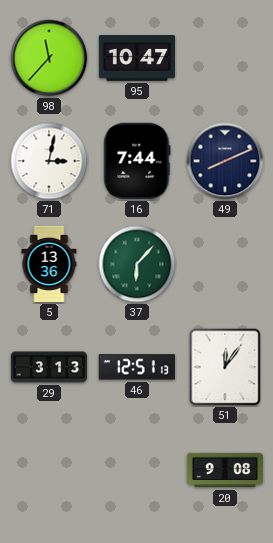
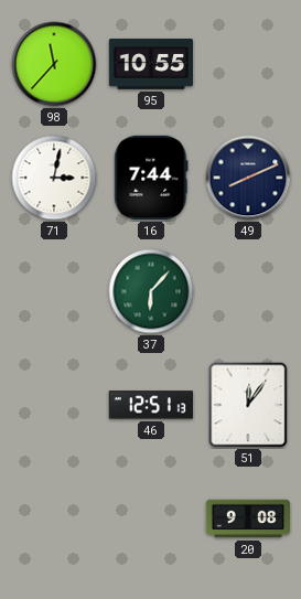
95: 10:47 -> 10:55
5: 13:36 -> none
29: 3:13 -> none
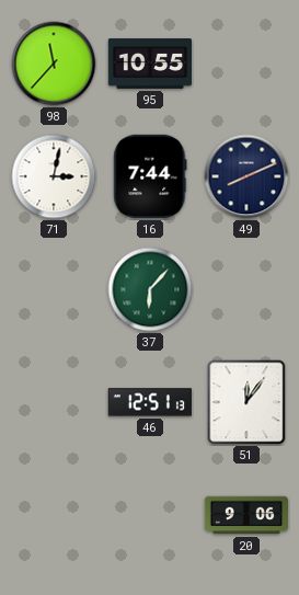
20: 9:08 -> 9:06
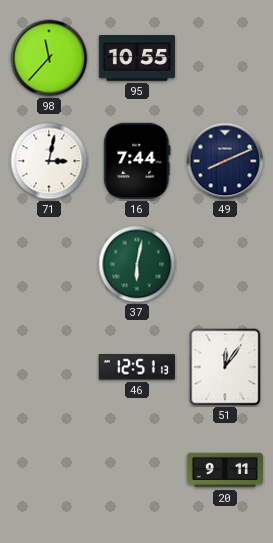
37: 6:07 -> 6:02
20: 9:06 -> 9:11
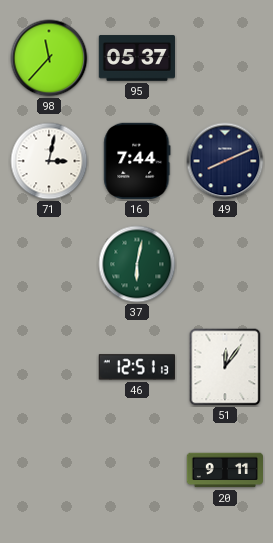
95: 10:55 -> 05:37
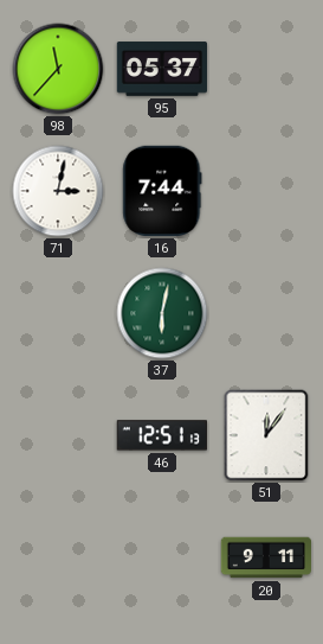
49: 8:11 -> none
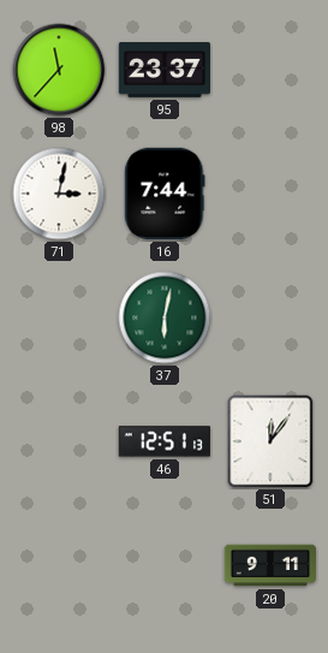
95: 05:37 -> 23:37
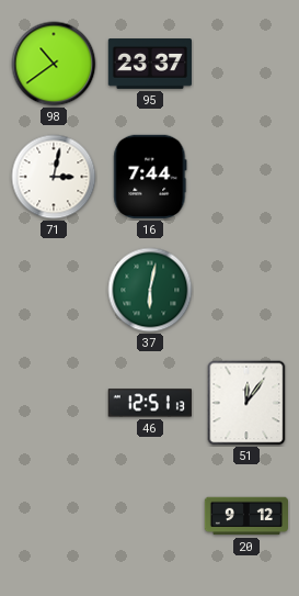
98: 11:37 -> 10:39
20: 9:11 -> 9:12
